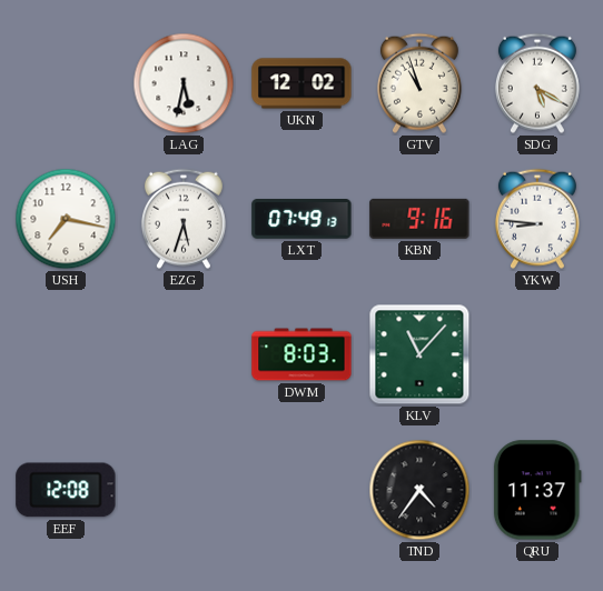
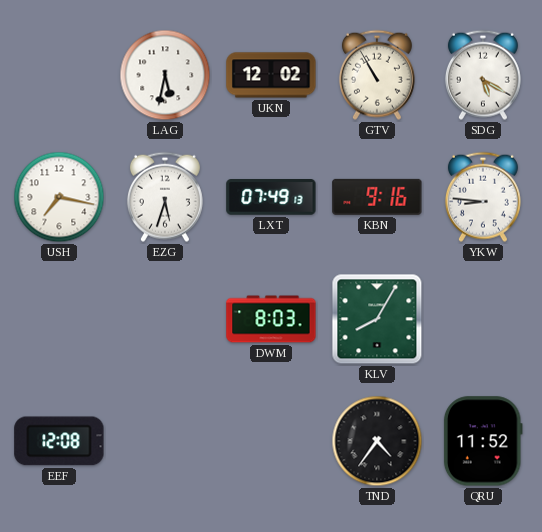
GTV: 10:57 -> 10:55
KLV: 11:07 -> 8:05
QRU: 11:37 -> 11:52
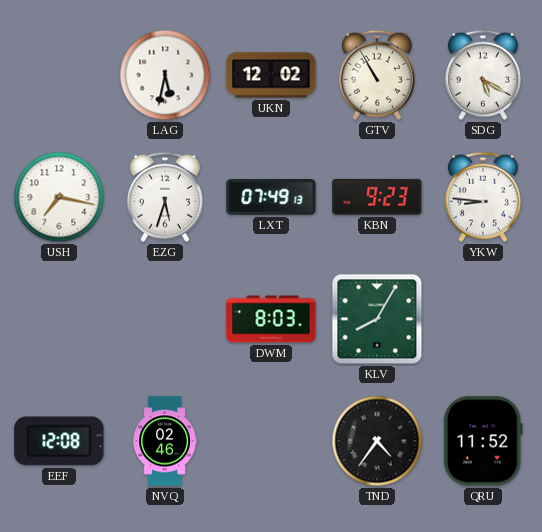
KBN: 9:16 -> 9:23
NVQ: none -> 02:46
